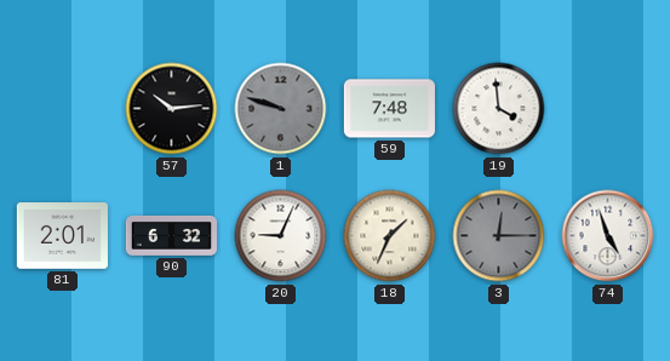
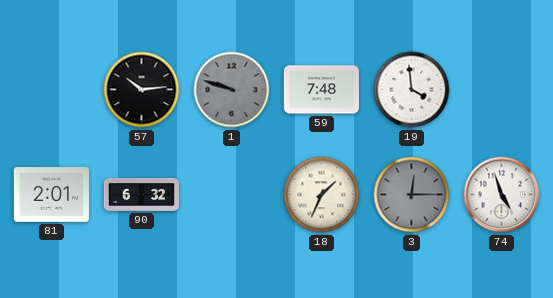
20: 9:04 -> none
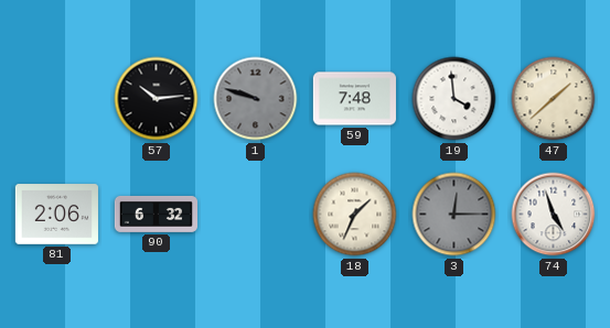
47: none -> 1:38
81: 2:01 -> 2:06
